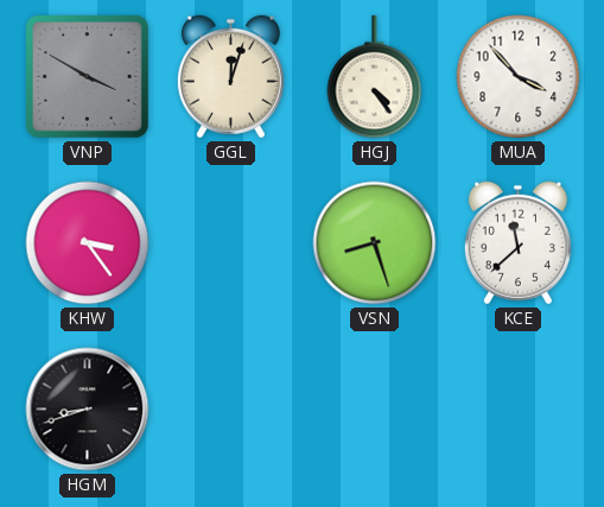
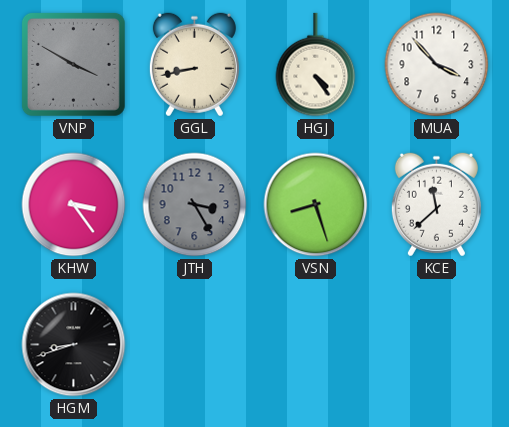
GGL: 12:03 -> 8:43
JTH: none -> 3:25
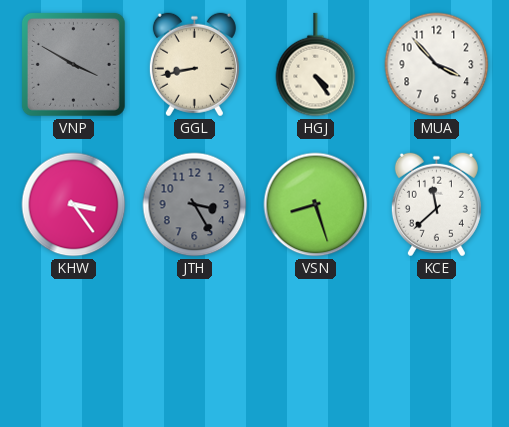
HGM: 8:42 -> none
